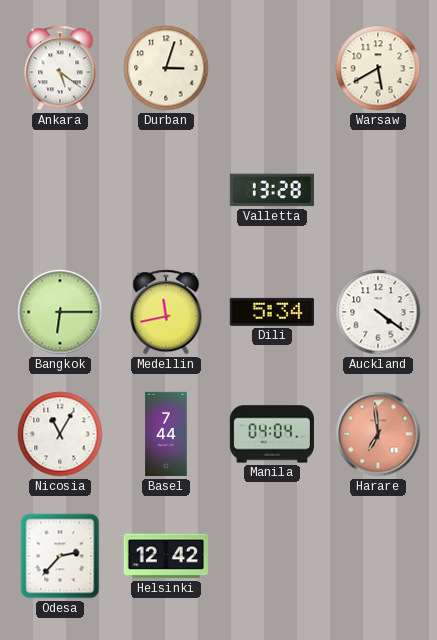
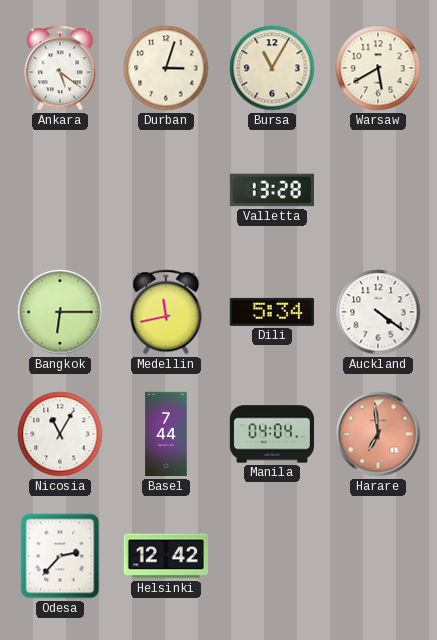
Bursa: none -> 11:05
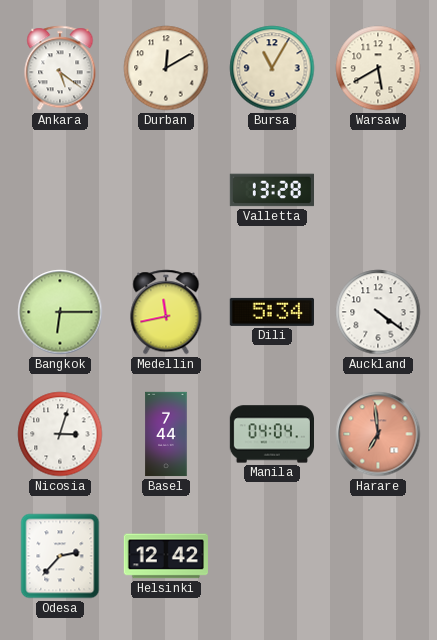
Durban: 3:03 -> 12:10
Nicosia: 11:05 -> 3:03
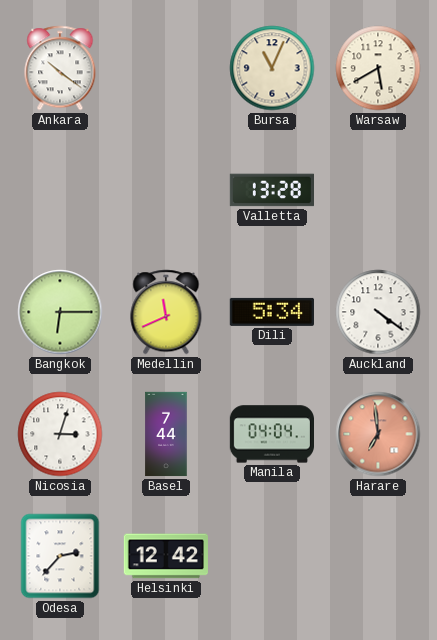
Ankara: 5:21 -> 10:21
Durban: 12:10 -> none
Bursa: 11:05 -> 11:04
Medellin: 11:43 -> 11:41
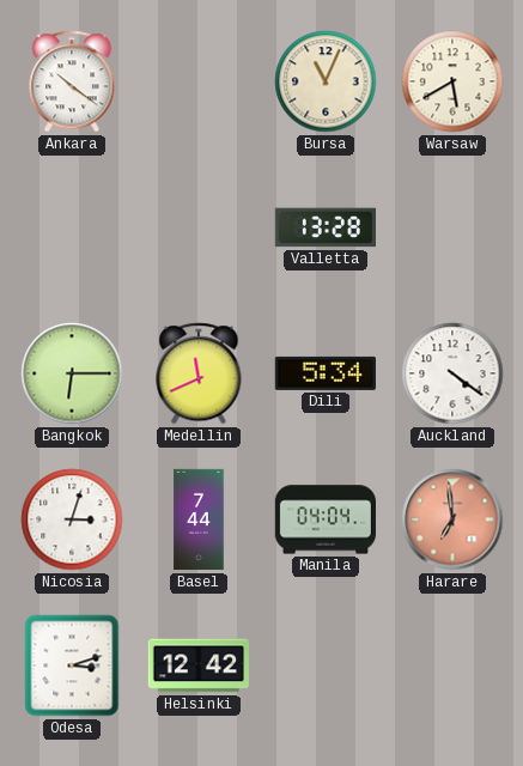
Odesa: 2:37 -> 3:12
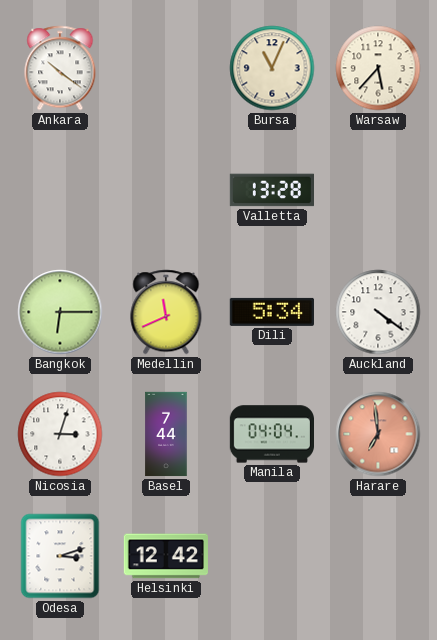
Warsaw: 5:40 -> 5:37
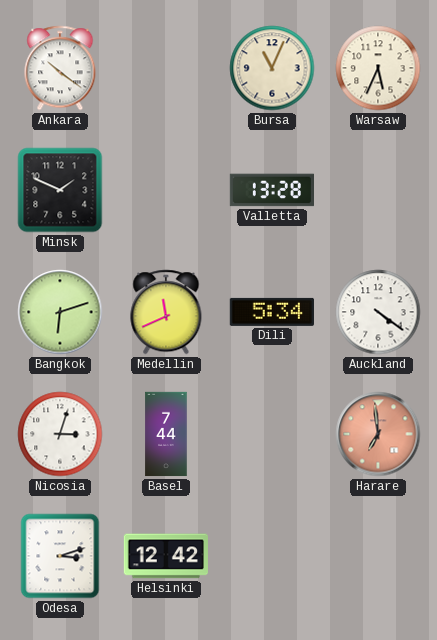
Warsaw: 5:37 -> 5:34
Minsk: none -> 1:49
Bangkok: 6:15 -> 6:12
Manila: 04:04 -> none
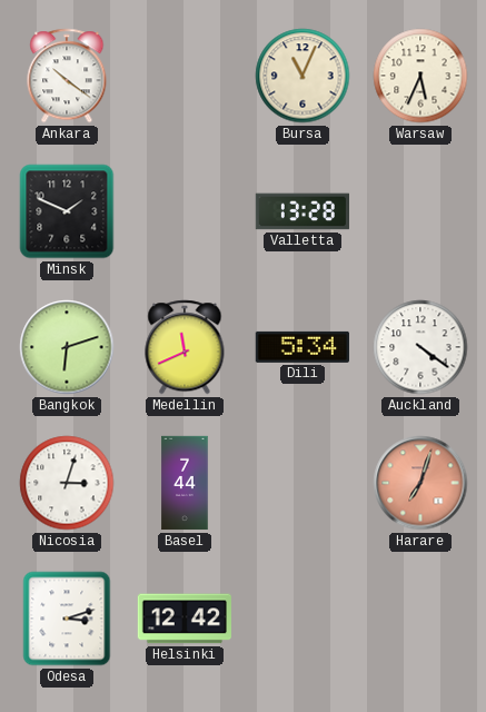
Harare: 6:59 -> 7:03
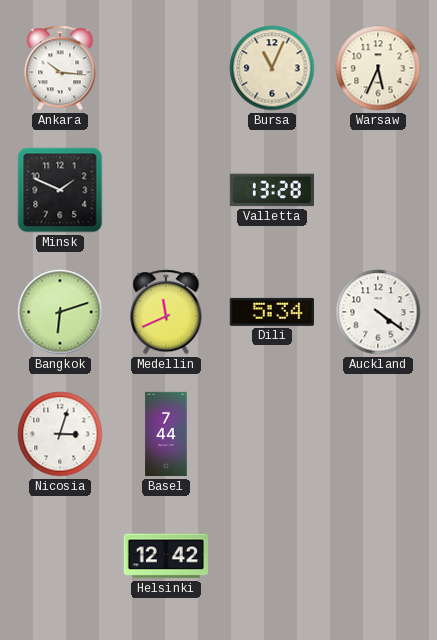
Ankara: 10:21 -> 10:16
Harare: 7:03 -> none
Odesa: 3:12 -> none
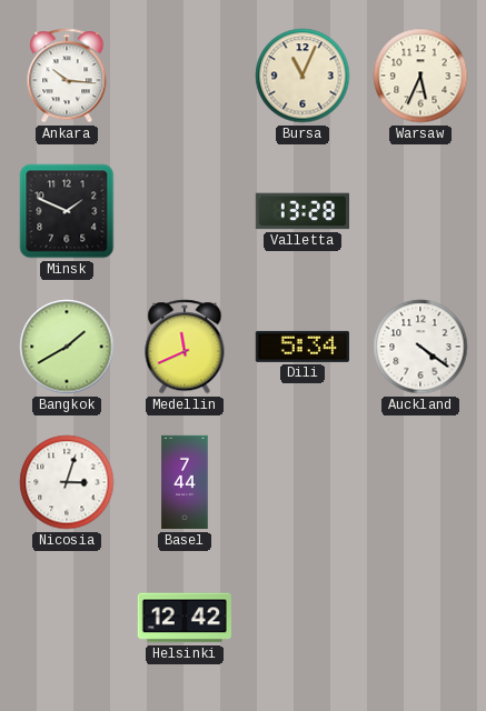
Bangkok: 6:12 -> 1:40
